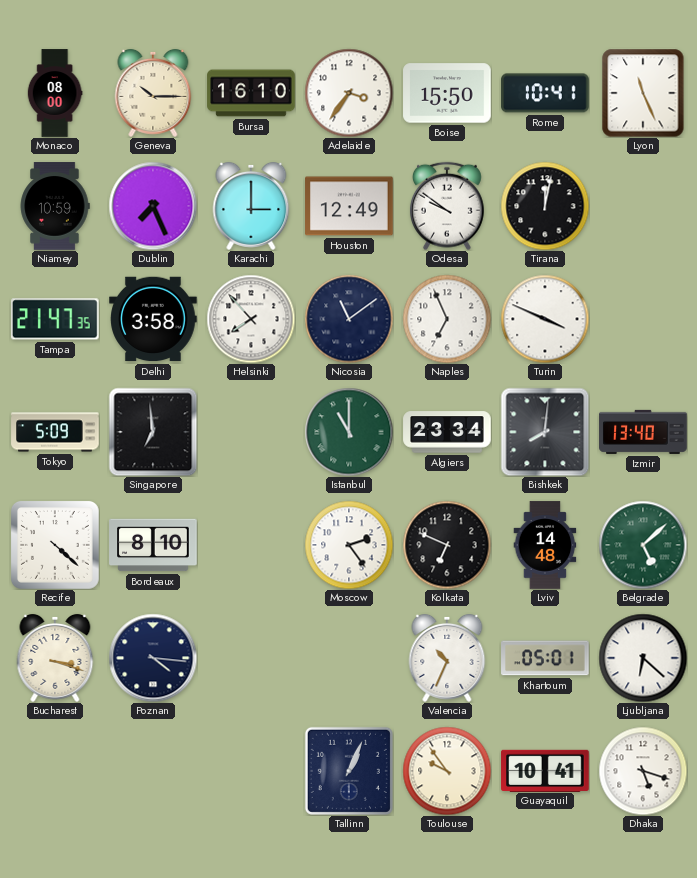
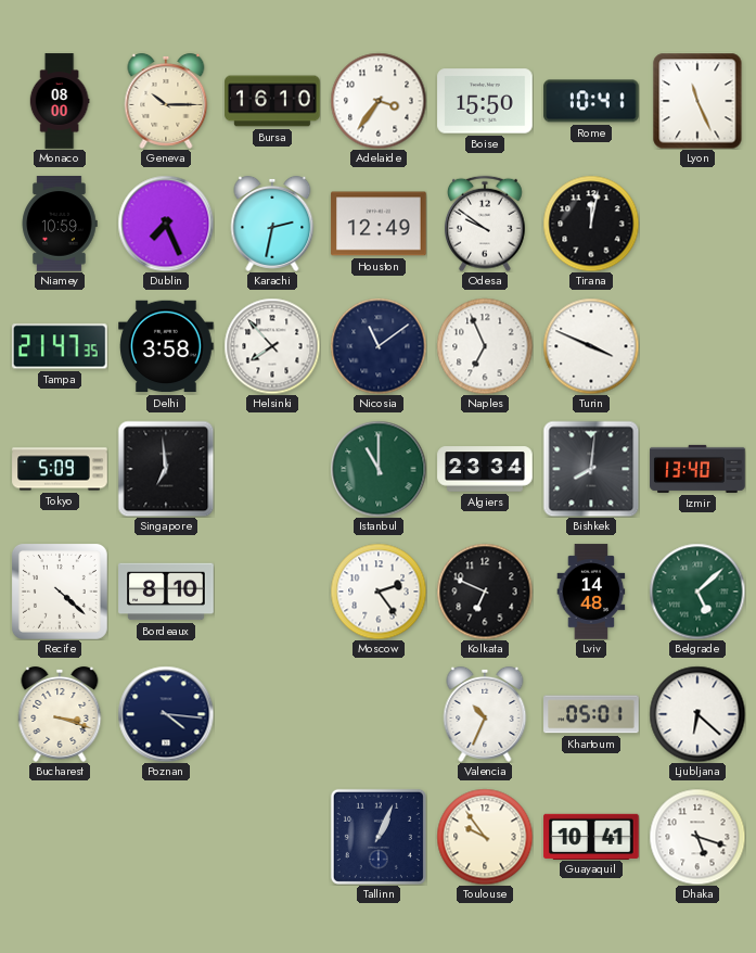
Karachi: 3:00 -> 2:32
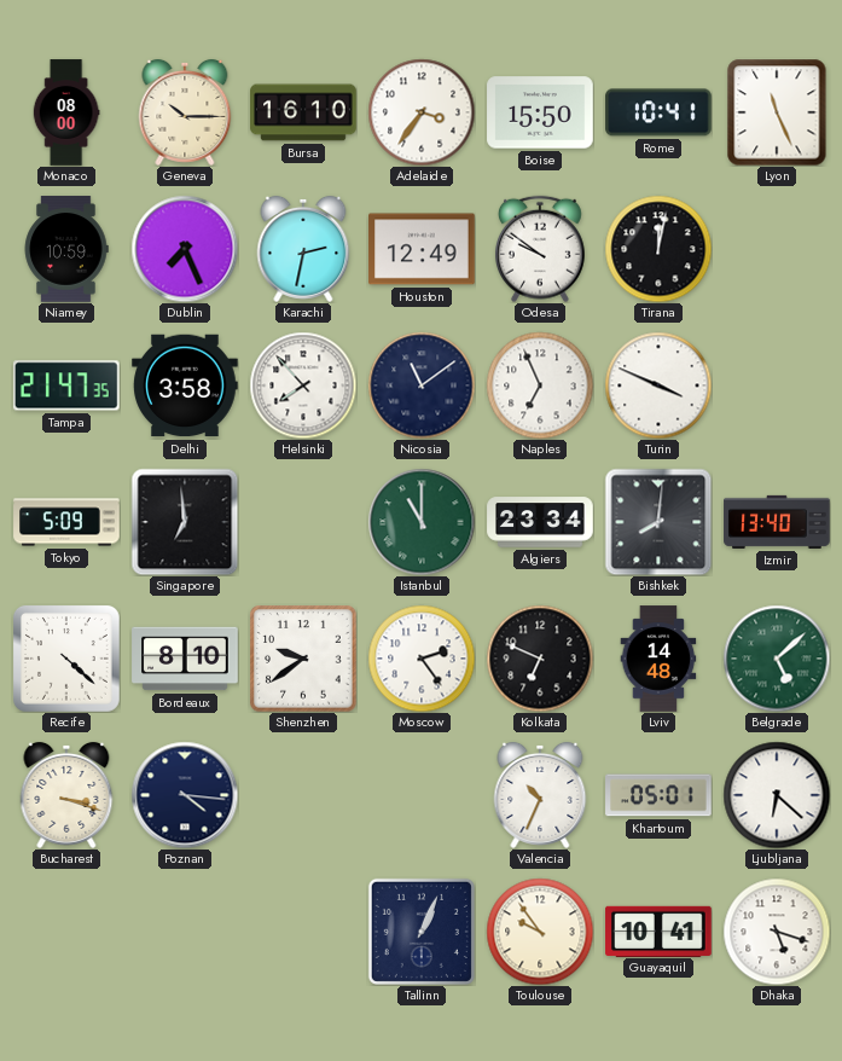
Shenzhen: none -> 9:39
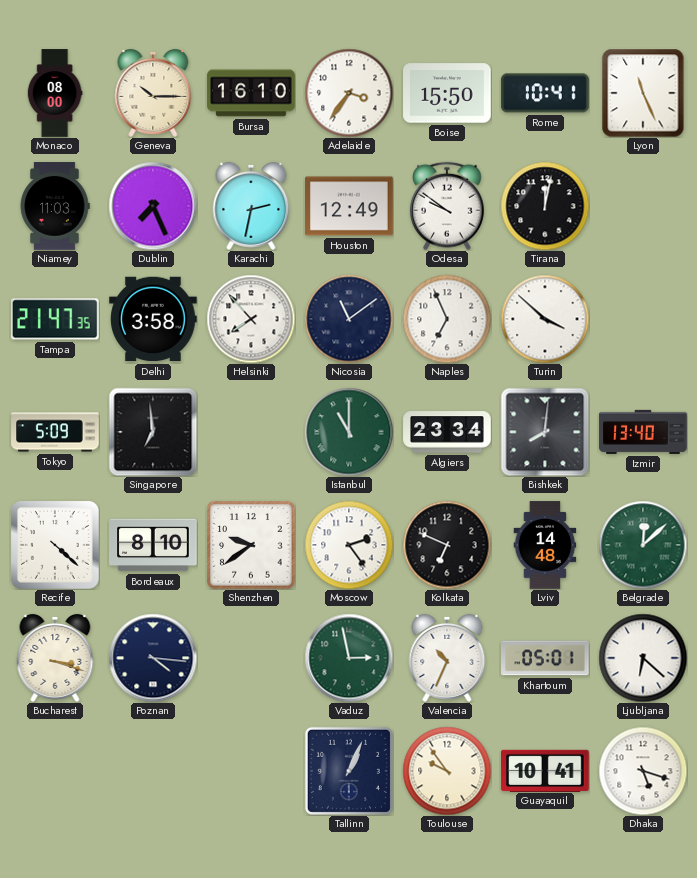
Niamey: 10:59 -> 11:03
Turin: 3:49 -> 3:52
Belgrade: 5:08 -> 12:08
Vaduz: none -> 2:58
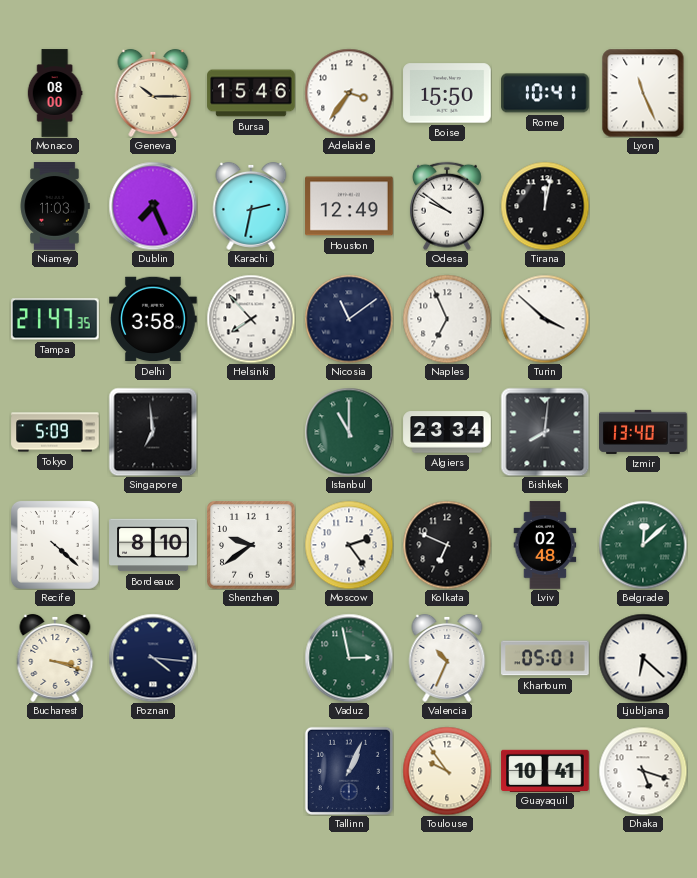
Bursa: 16:10 -> 15:46
Lviv: 14:48 -> 02:48
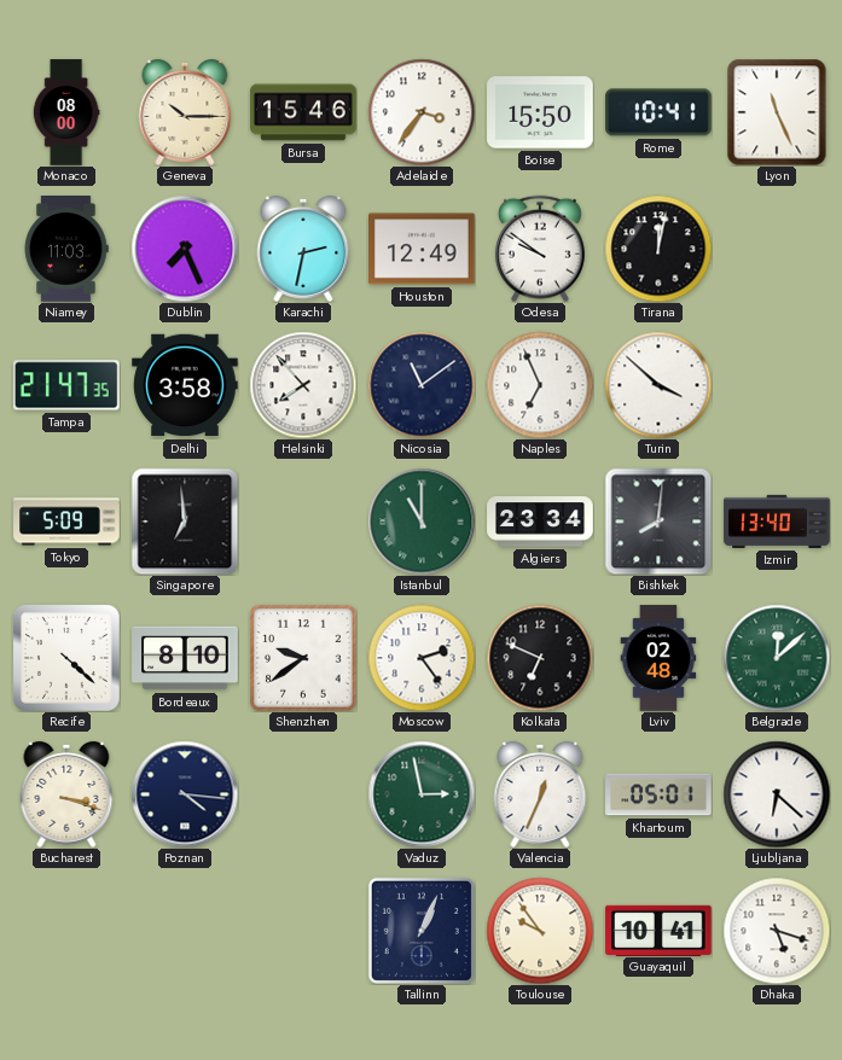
Valencia: 10:34 -> 12:34
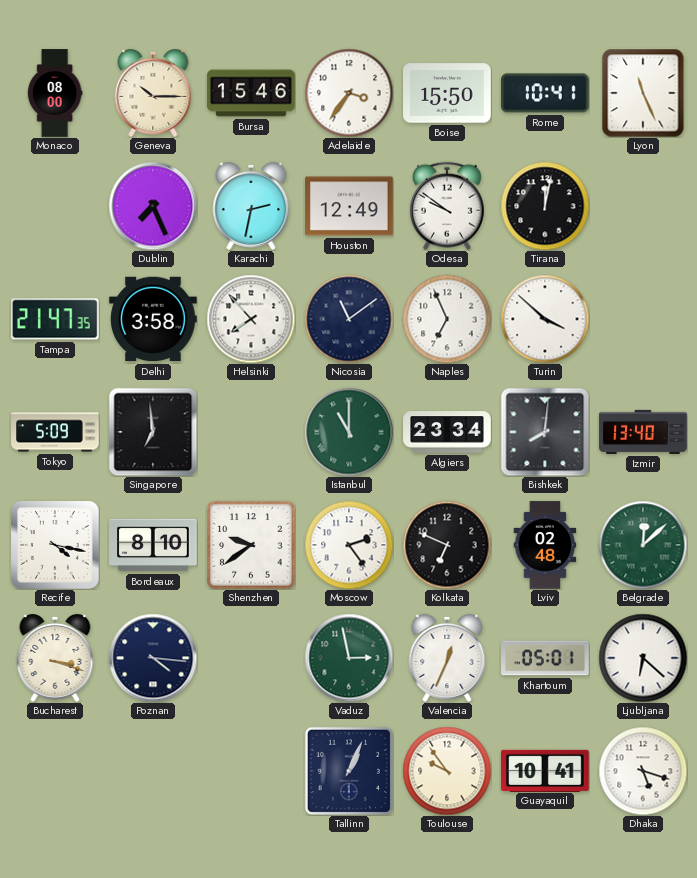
Niamey: 11:03 -> none
Recife: 4:22 -> 4:17
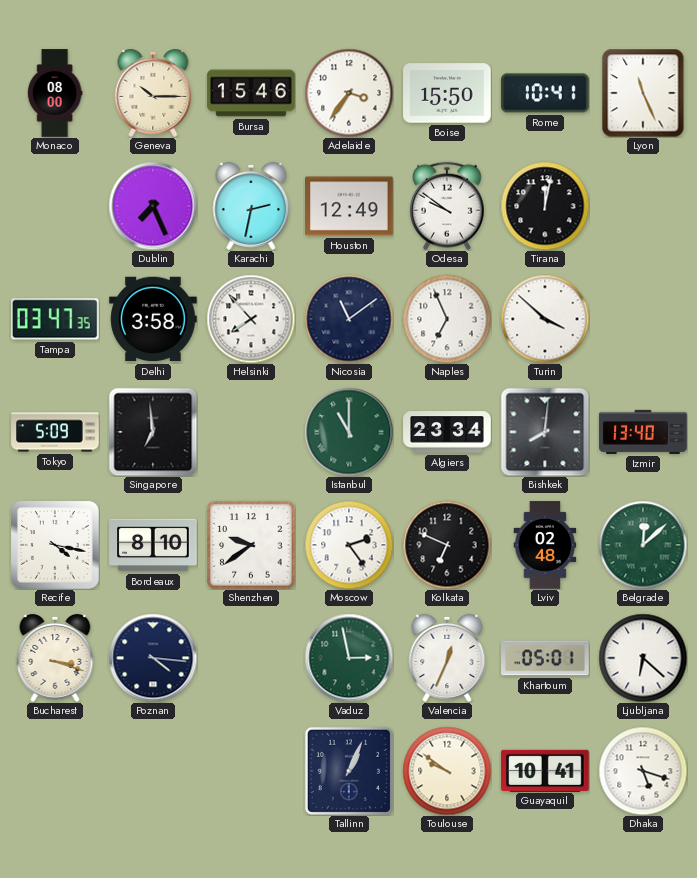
Tampa: 21:47 -> 03:47
Toulouse: 9:54 -> 9:51
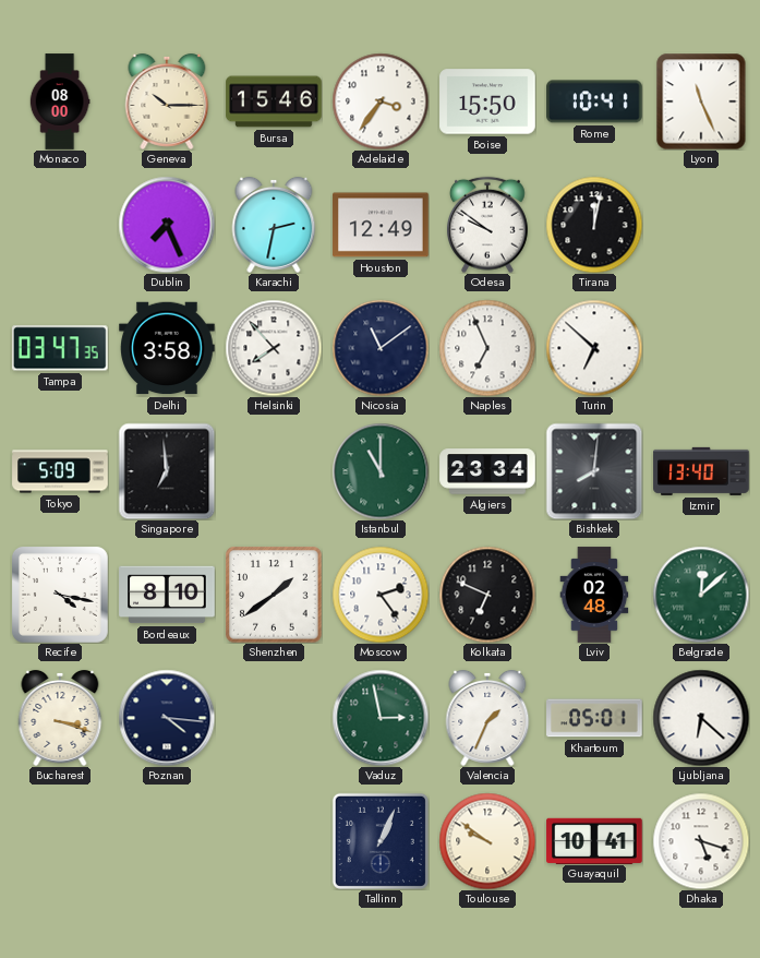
Turin: 3:52 -> 6:52
Shenzhen: 9:39 -> 1:39
Valencia: 12:34 -> 1:34
